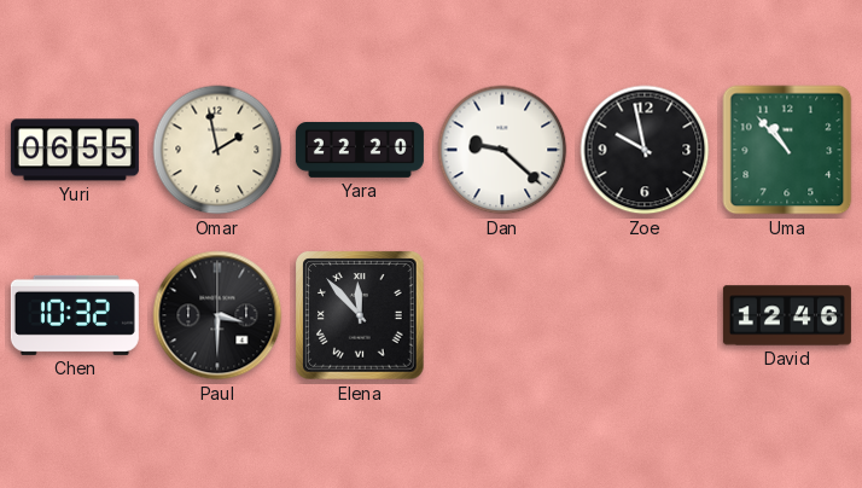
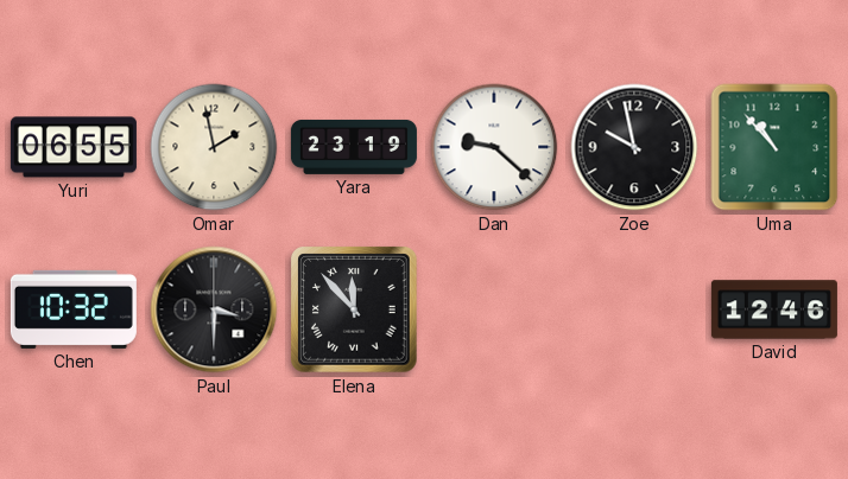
Yara: 22:20 -> 23:19
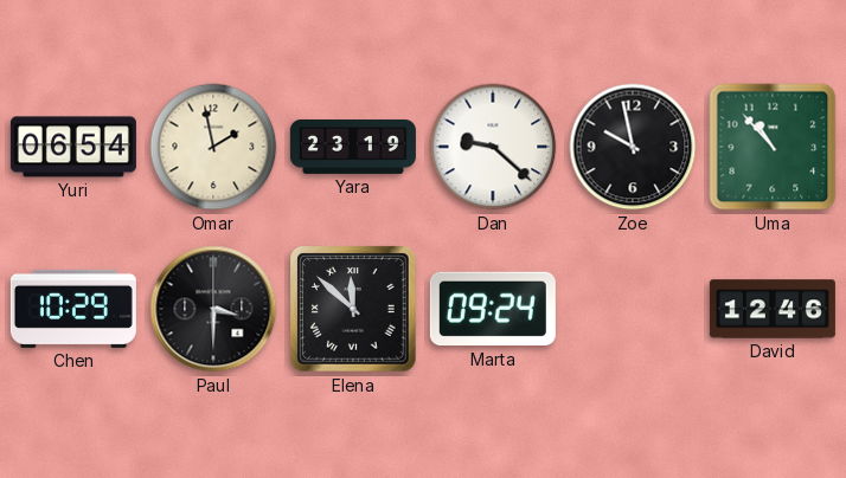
Yuri: 06:55 -> 06:54
Chen: 10:32 -> 10:29
Elena: 11:53 -> 11:52
Marta: none -> 09:24
